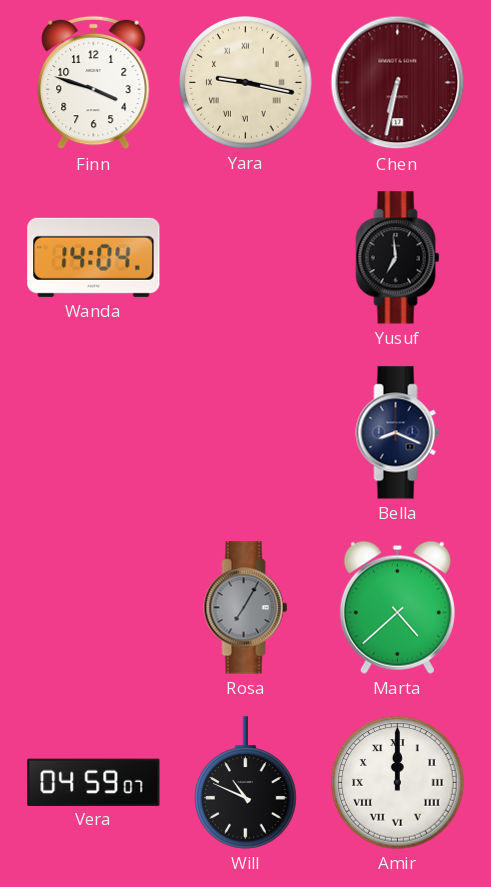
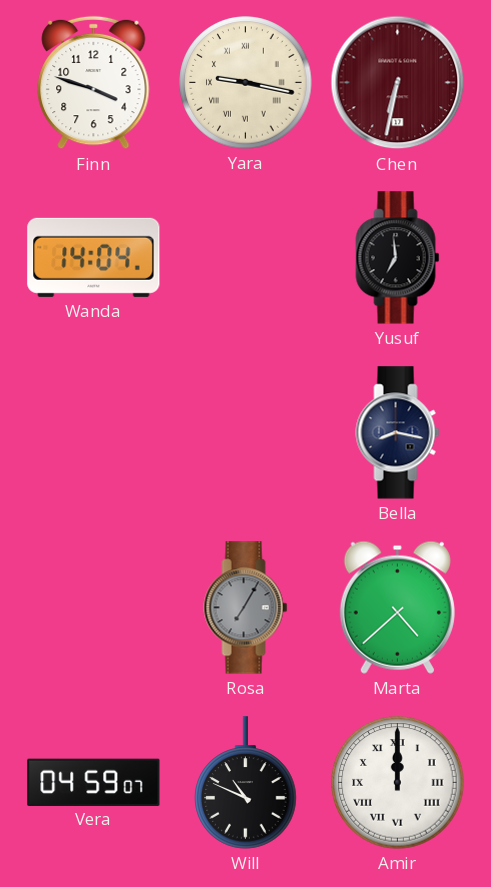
Bella: 8:19 -> 8:17
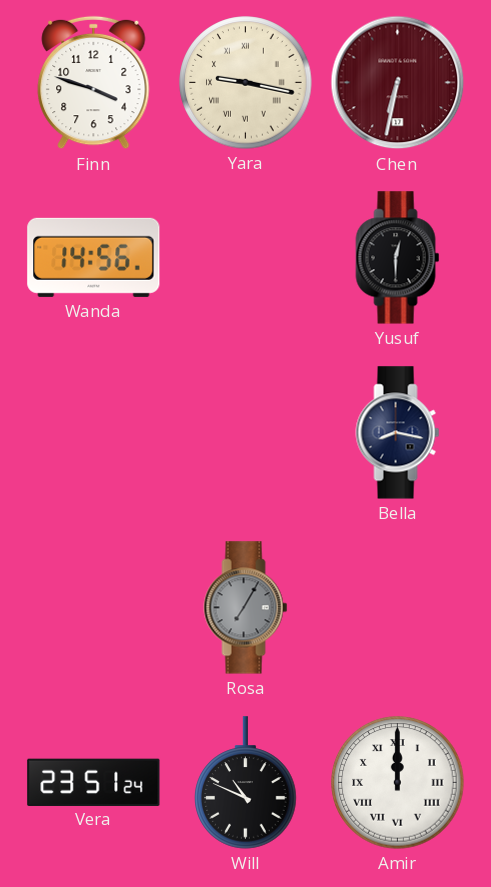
Wanda: 14:04 -> 14:56
Yusuf: 6:59 -> 12:30
Marta: 4:38 -> none
Vera: 04:59 -> 23:51
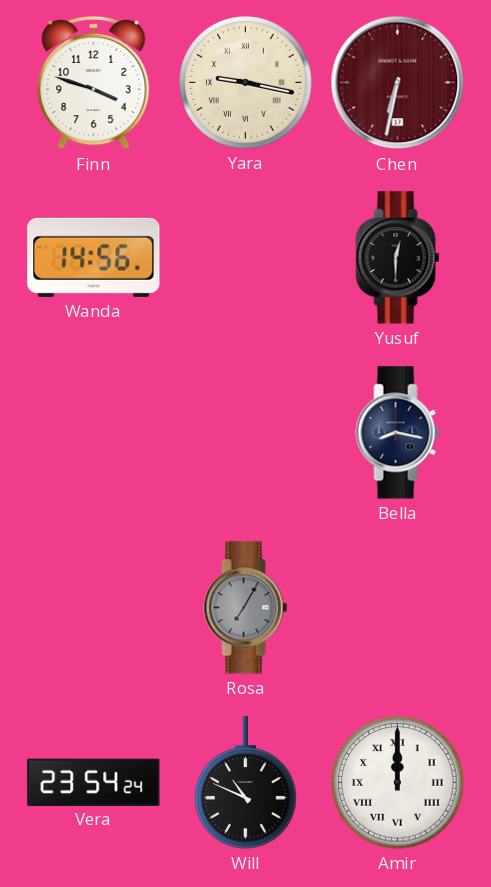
Vera: 23:51 -> 23:54
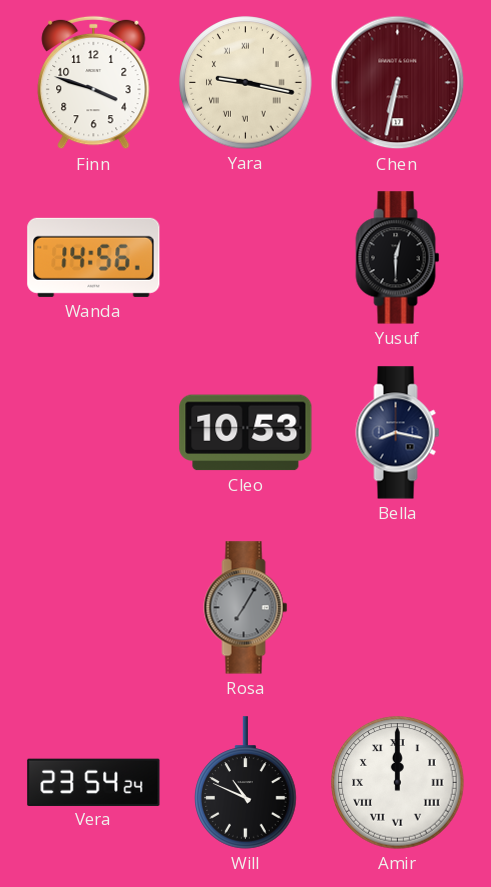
Cleo: none -> 10:53
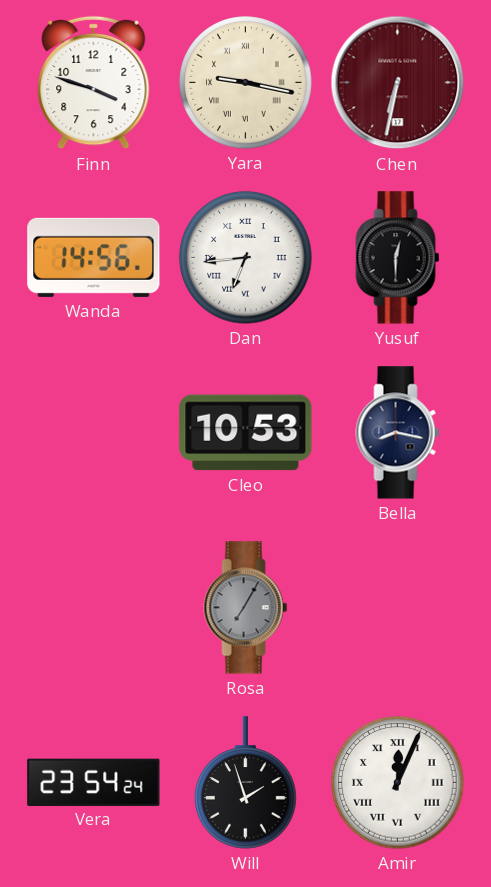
Dan: none -> 6:44
Will: 10:49 -> 1:57
Amir: 12:00 -> 12:04
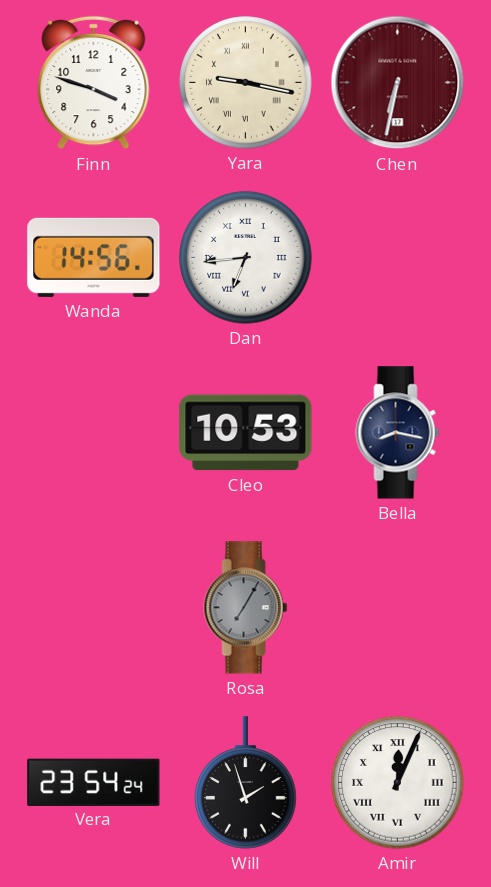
Yusuf: 12:30 -> none
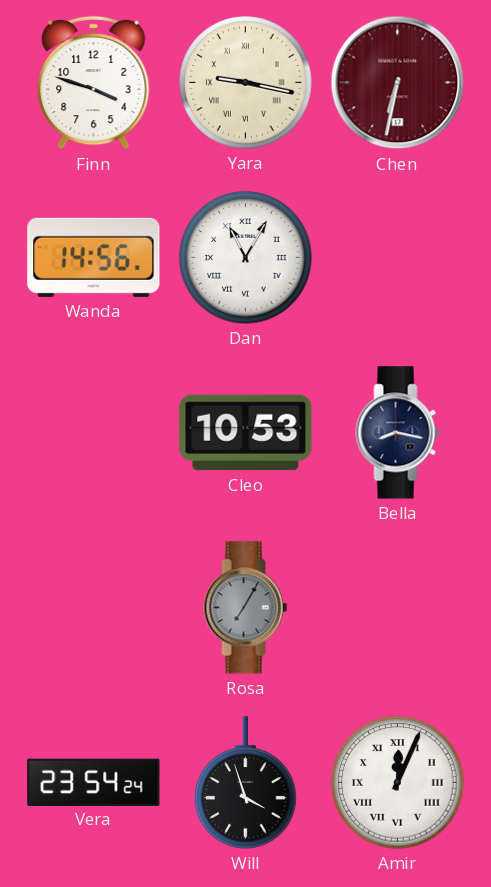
Dan: 6:44 -> 11:05
Will: 1:57 -> 3:57
